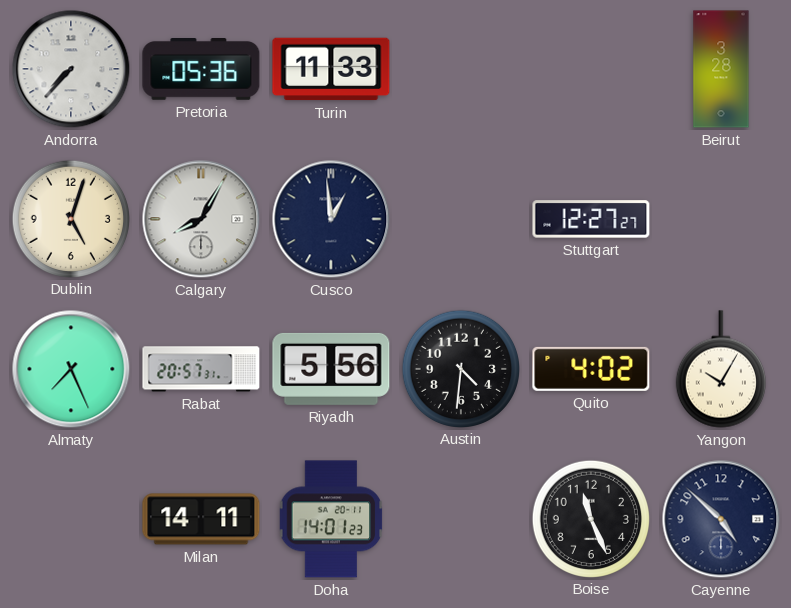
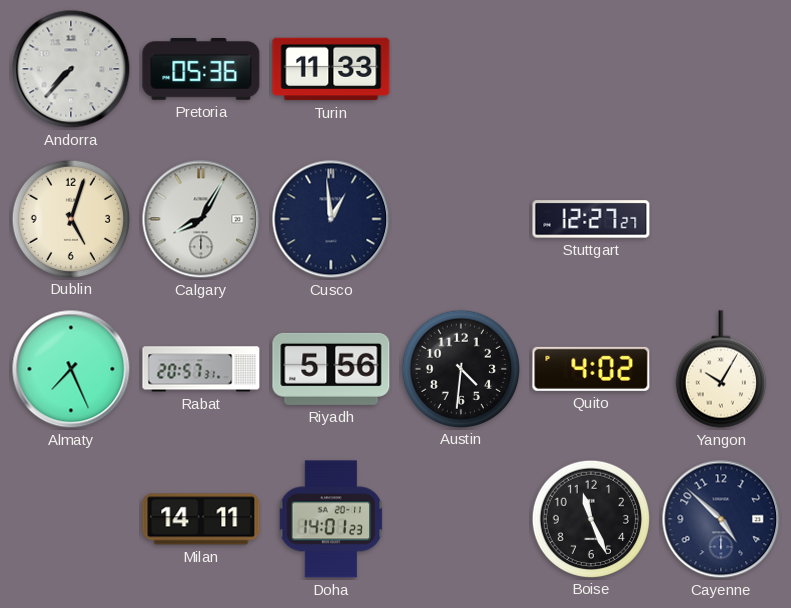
Beirut: 3:28 -> none
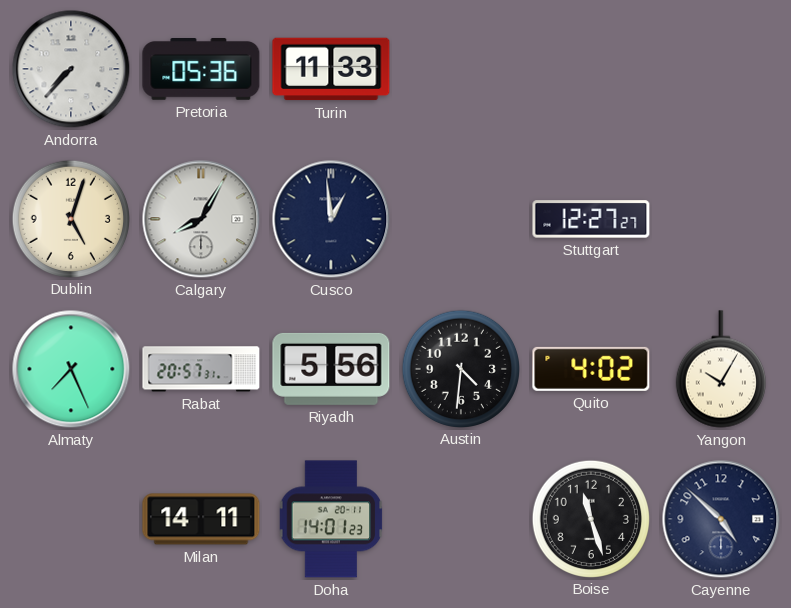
Boise: 11:26 -> 11:27
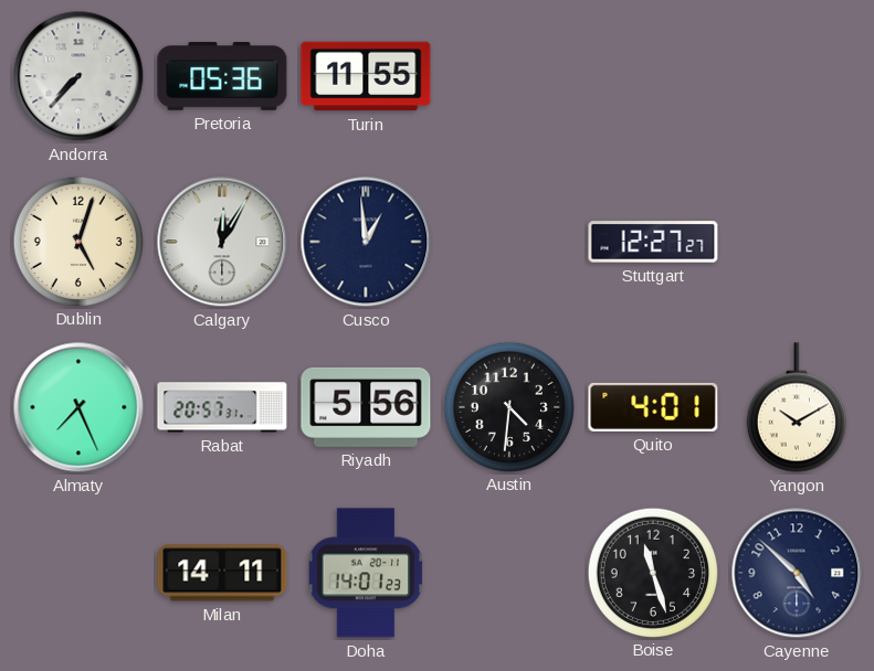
Turin: 11:33 -> 11:55
Calgary: 8:05 -> 12:05
Quito: 4:02 -> 4:01
Yangon: 10:05 -> 10:10
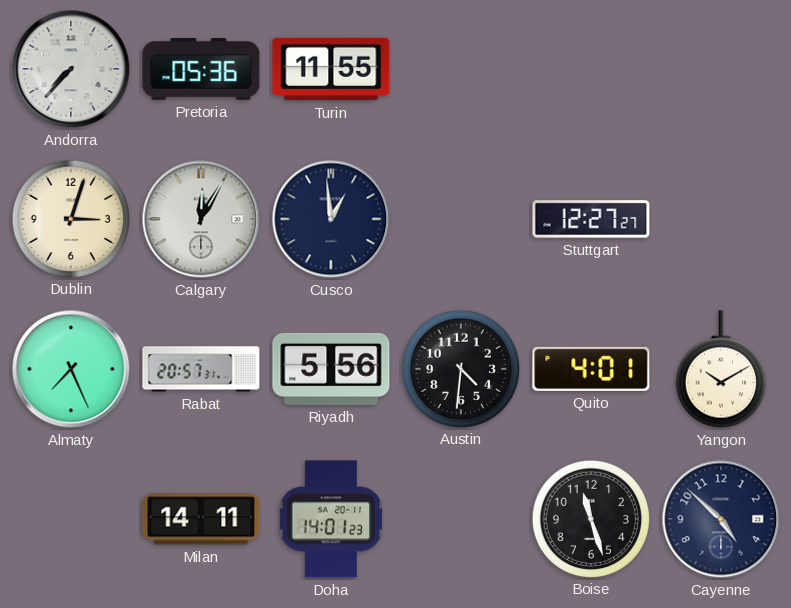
Dublin: 5:03 -> 3:03
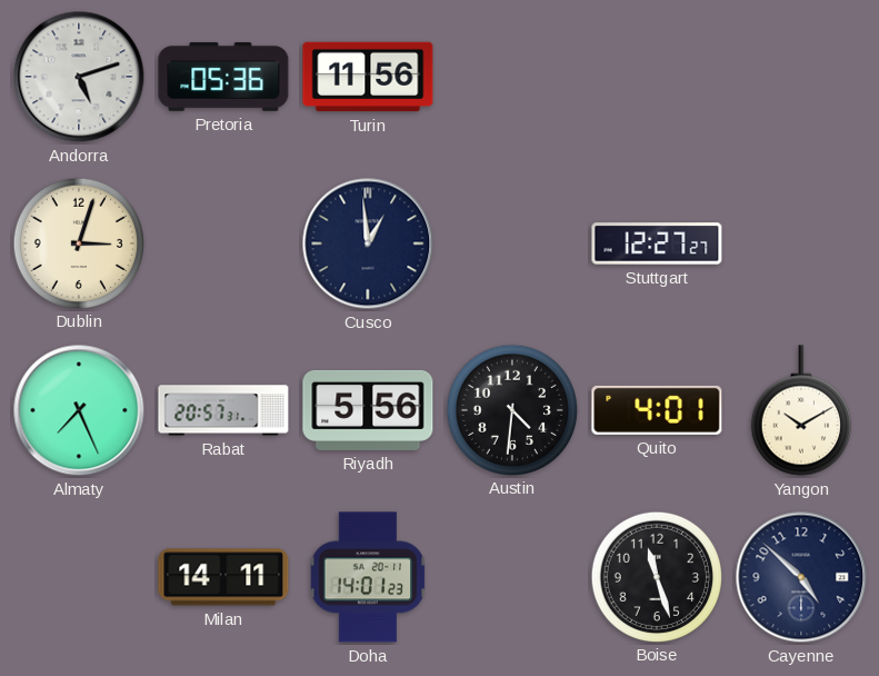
Andorra: 7:37 -> 5:12
Turin: 11:55 -> 11:56
Calgary: 12:05 -> none
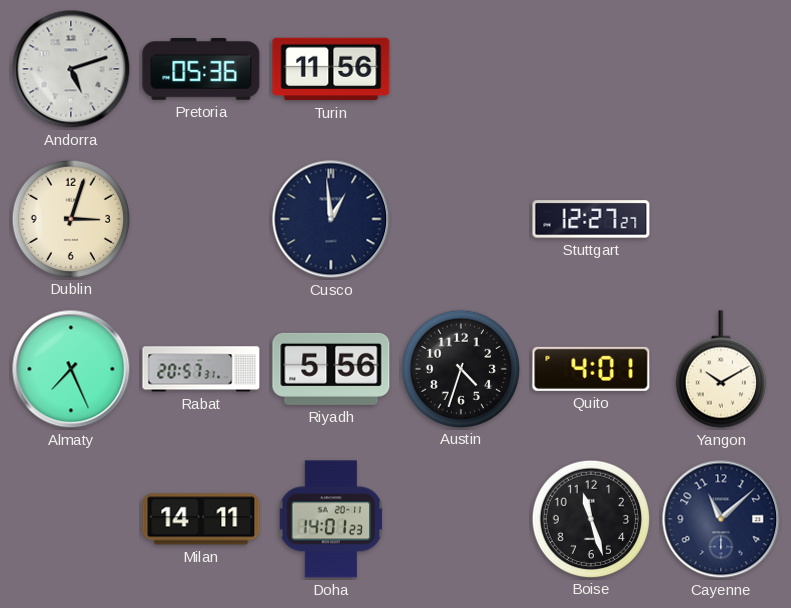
Austin: 4:31 -> 4:33
Cayenne: 4:52 -> 11:08
